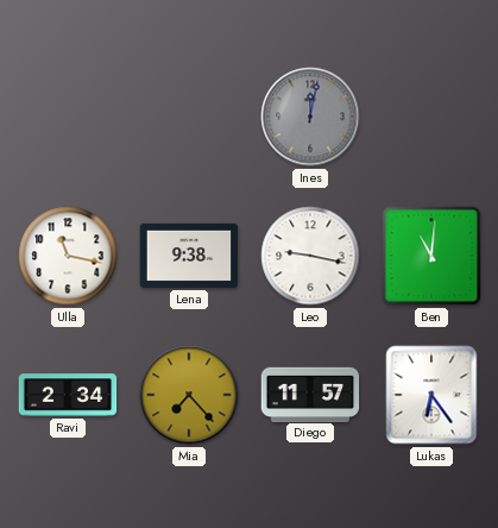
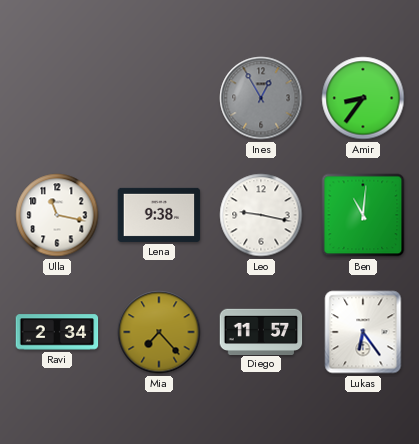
Ines: 12:02 -> 12:55
Amir: none -> 8:36
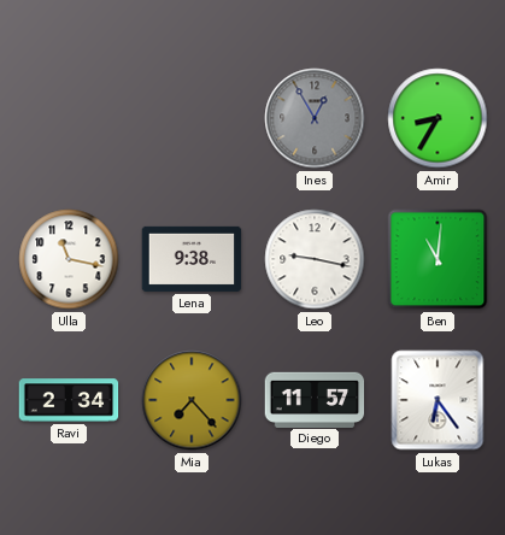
Amir: 8:36 -> 8:35
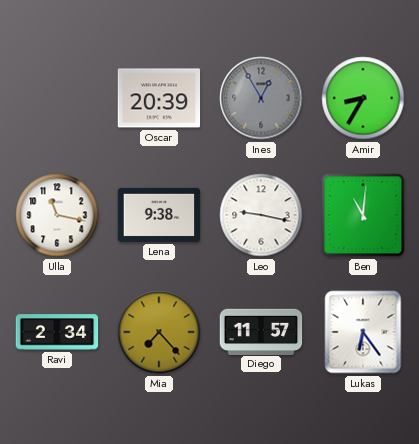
Oscar: none -> 20:39
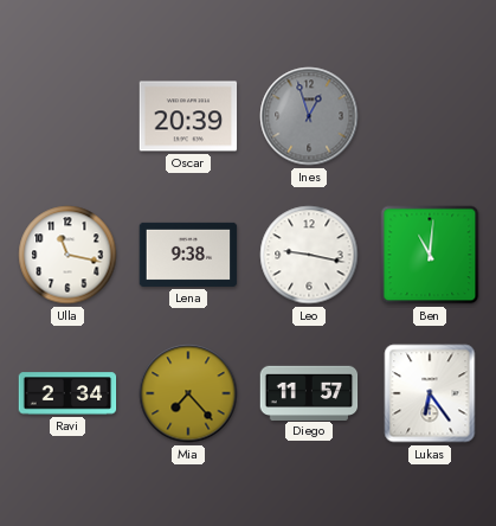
Ines: 12:55 -> 12:57
Amir: 8:35 -> none
